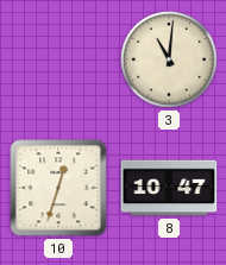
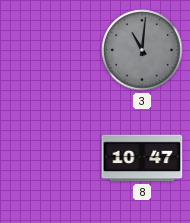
3 dial: cream -> grey
10: 12:33 -> none
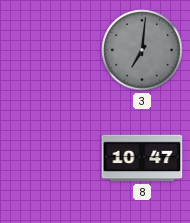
3: 11:01 -> 7:01
